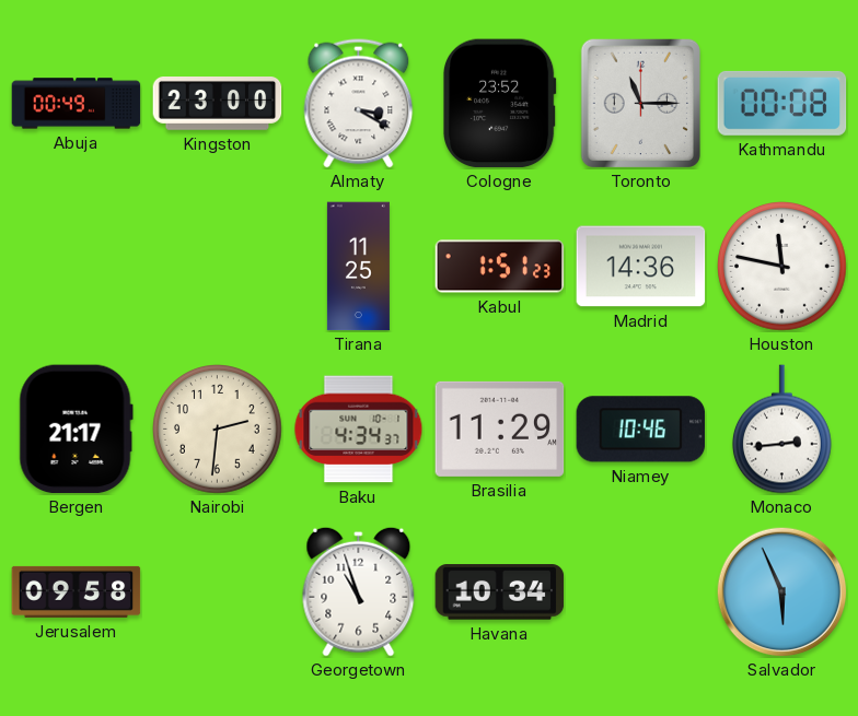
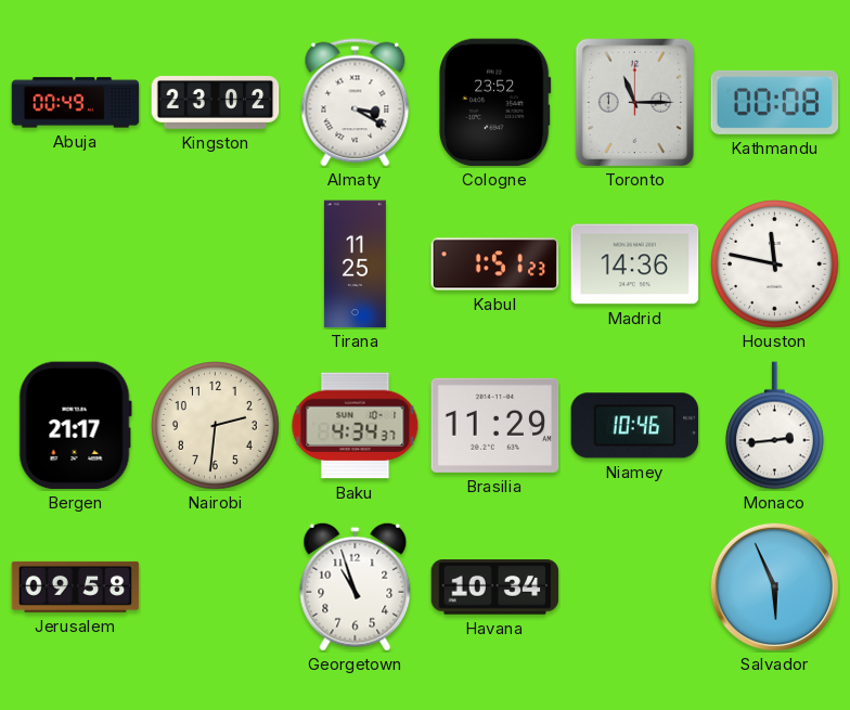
Kingston: 23:00 -> 23:02
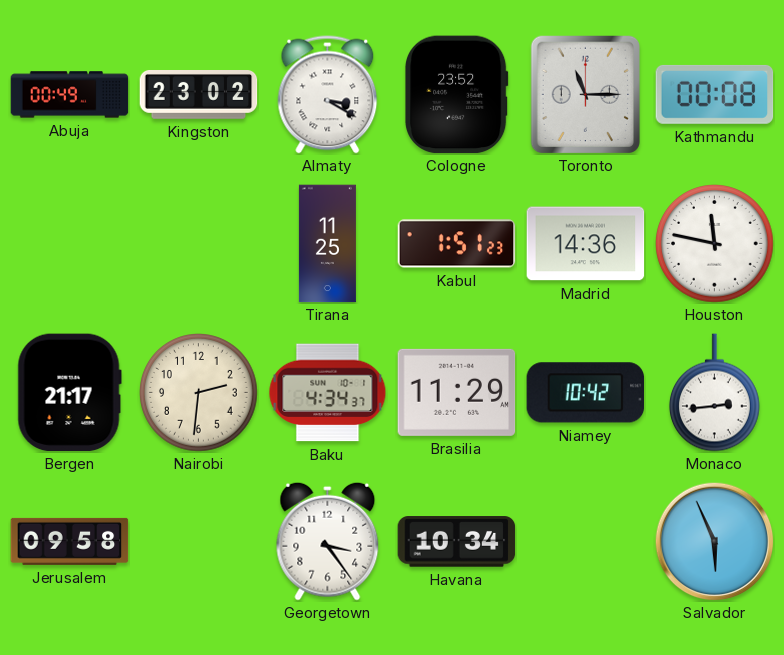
Niamey: 10:46 -> 10:42
Georgetown: 10:57 -> 3:24
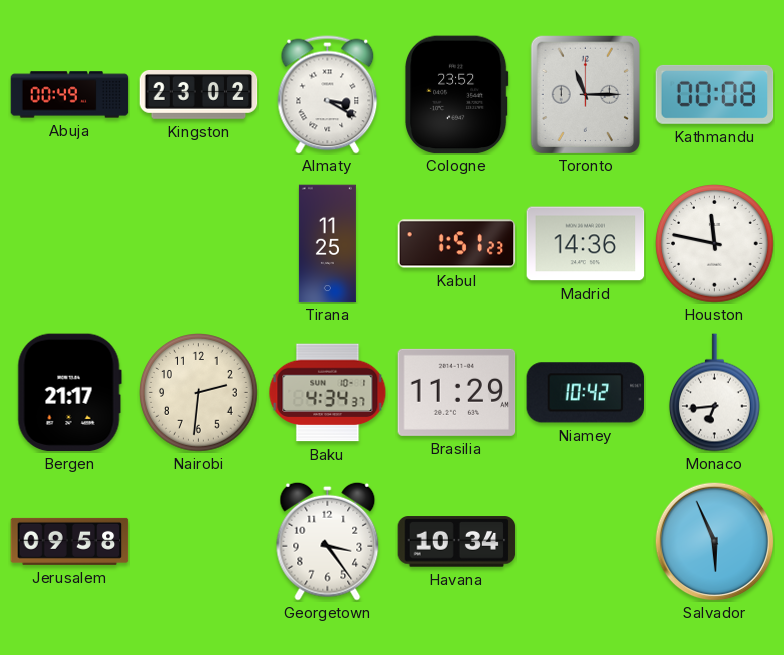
Monaco: 2:44 -> 6:44
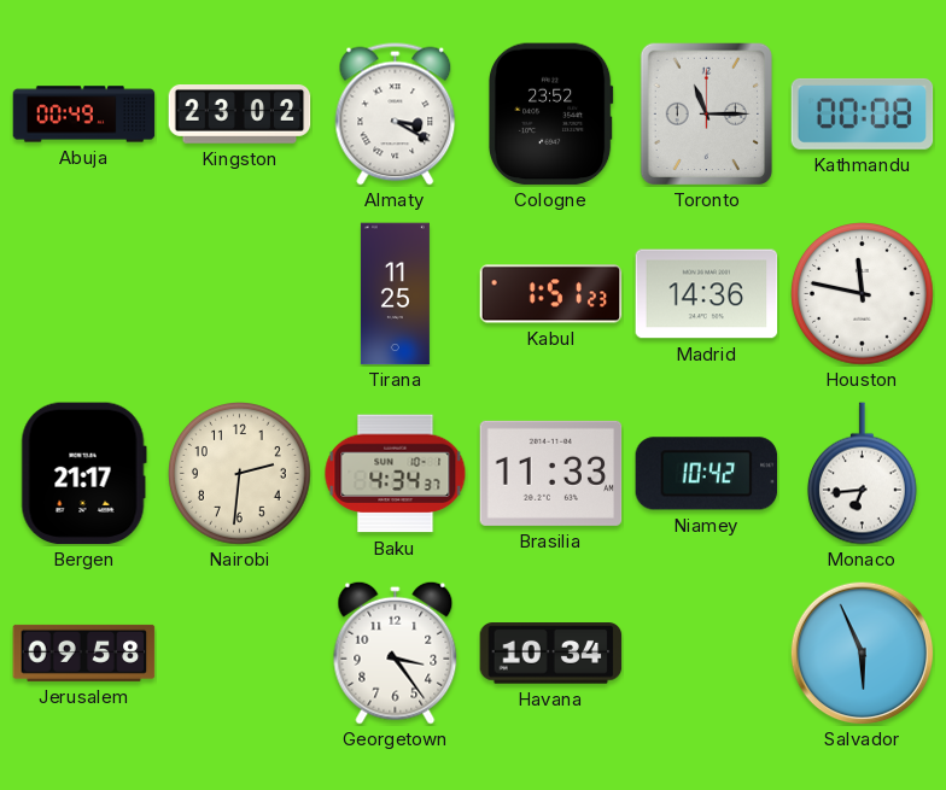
Brasilia: 11:29 -> 11:33
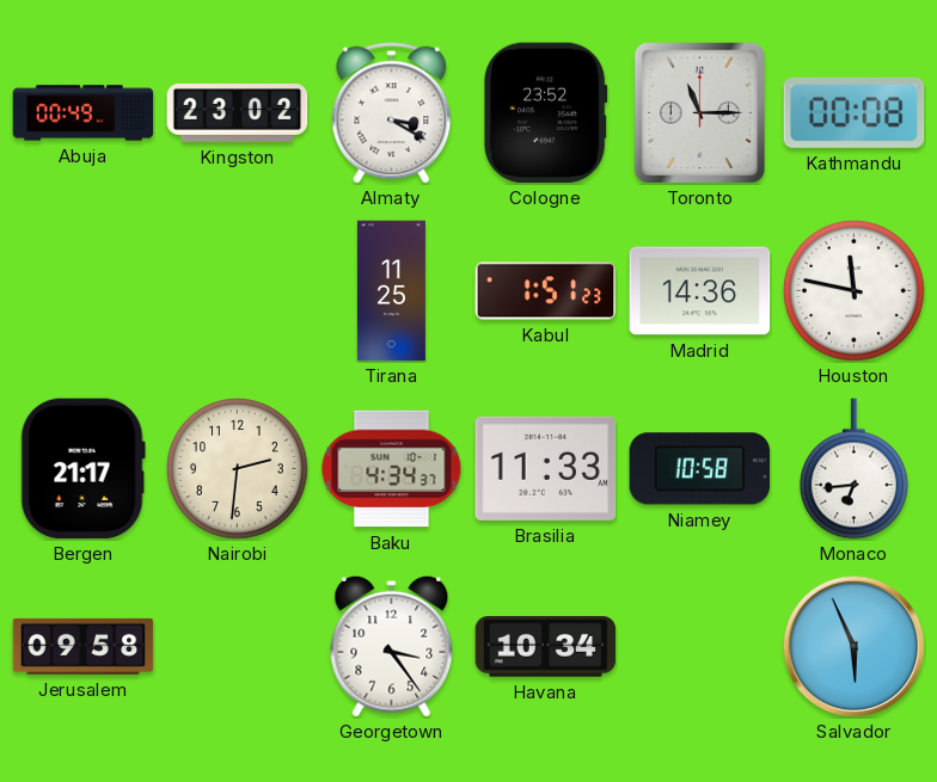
Niamey: 10:42 -> 10:58
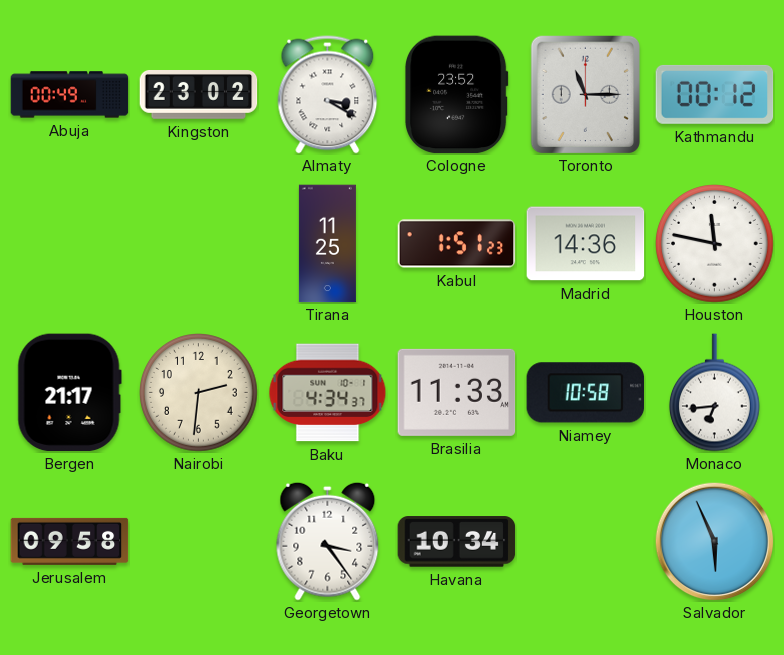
Kathmandu: 00:08 -> 00:12
